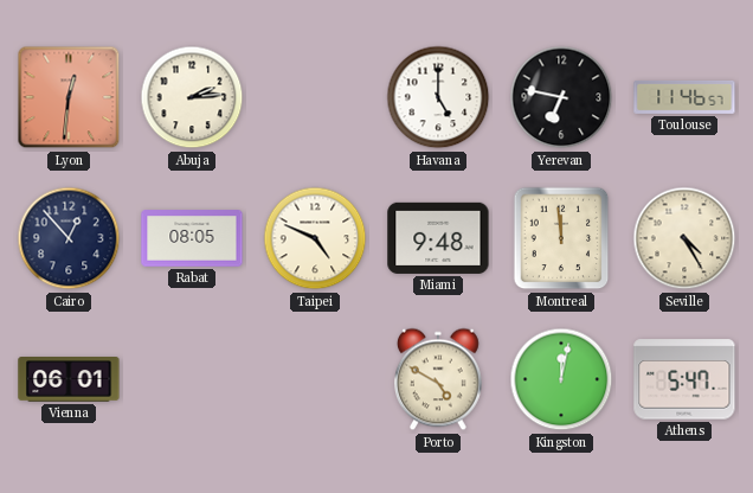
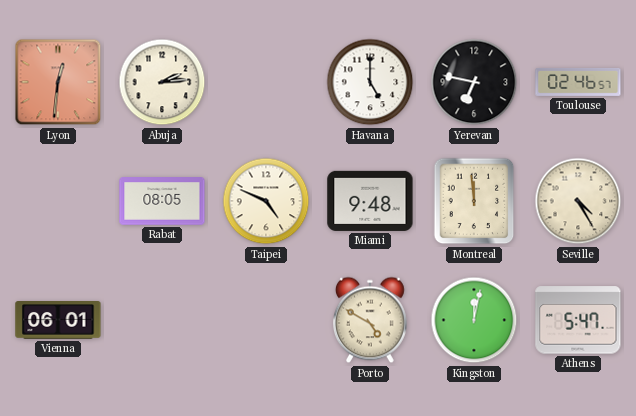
Toulouse: 11:46 -> 02:46
Cairo: 12:53 -> none
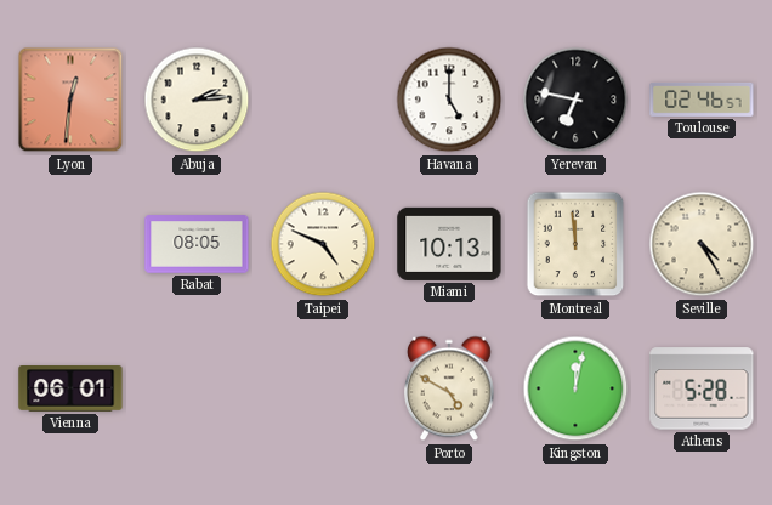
Miami: 9:48 -> 10:13
Athens: 5:47 -> 5:28
